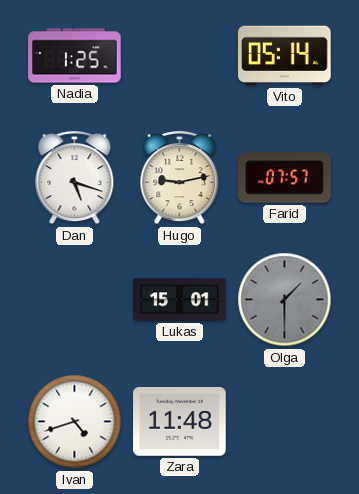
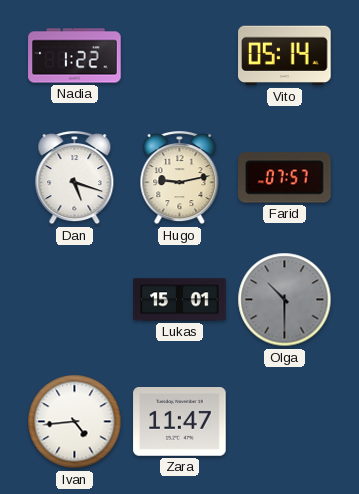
Nadia: 1:25 -> 1:22
Olga: 1:30 -> 10:30
Ivan: 4:42 -> 4:44
Zara: 11:48 -> 11:47
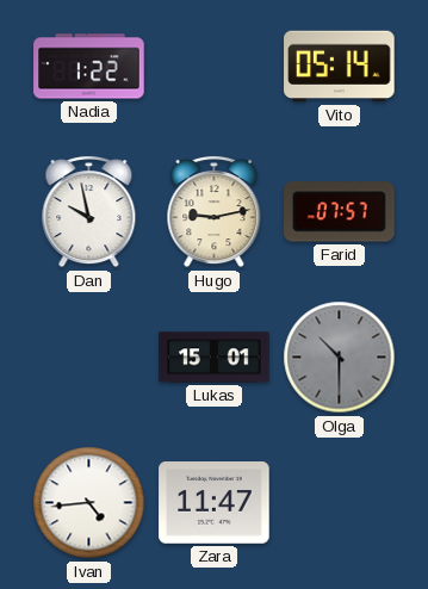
Dan: 5:18 -> 9:58
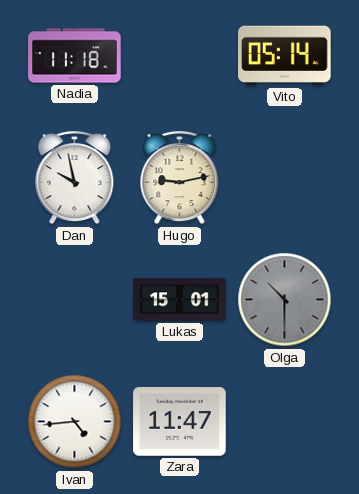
Nadia: 1:22 -> 11:18
Farid: 07:57 -> none
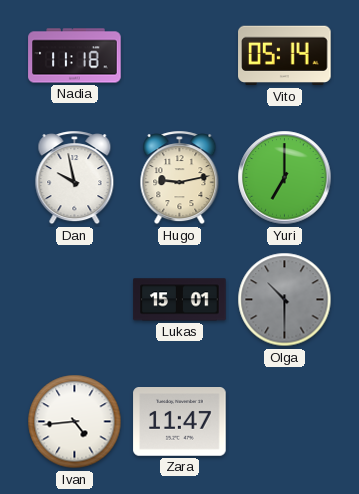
Yuri: none -> 7:00
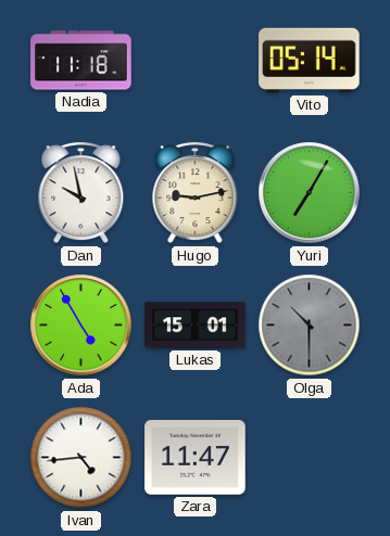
Yuri: 7:00 -> 7:05
Ada: none -> 4:55
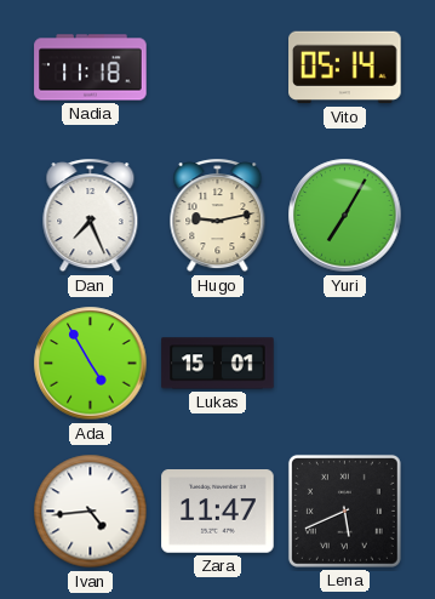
Dan: 9:58 -> 7:26
Olga: 10:30 -> none
Lena: none -> 5:41
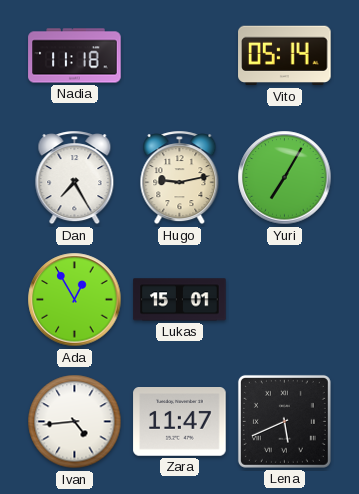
Dan: 7:26 -> 7:25
Ada: 4:55 -> 12:55
